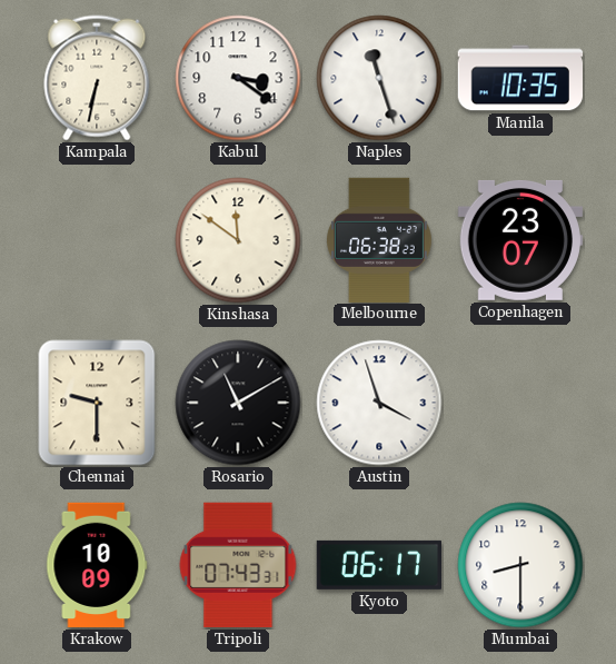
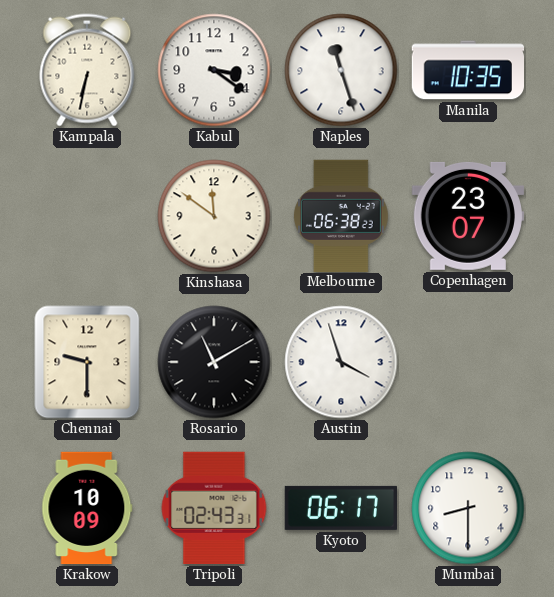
Tripoli: 07:43 -> 02:43
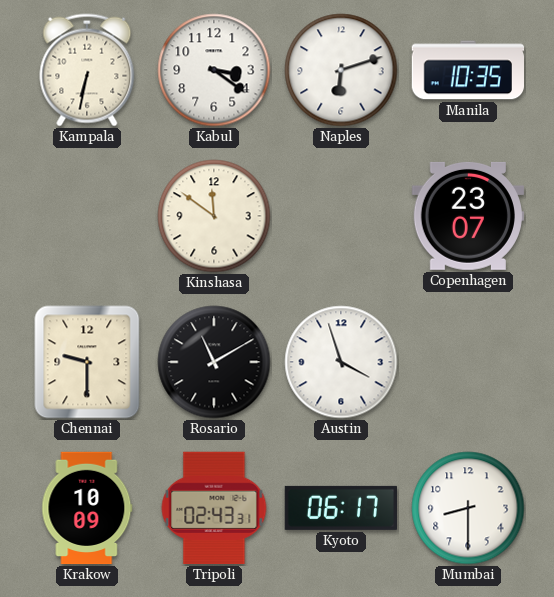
Naples: 11:27 -> 6:12
Melbourne: 06:38 -> none
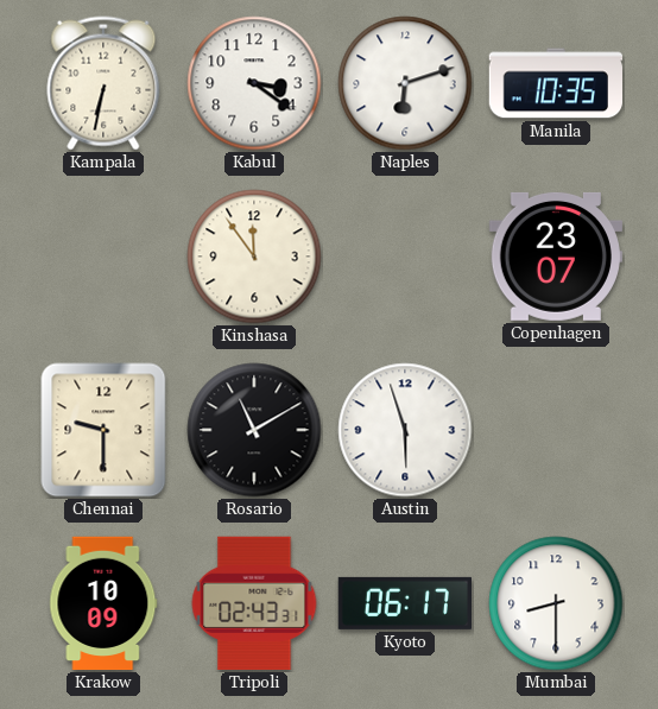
Kinshasa: 11:51 -> 11:54
Austin: 3:57 -> 5:57
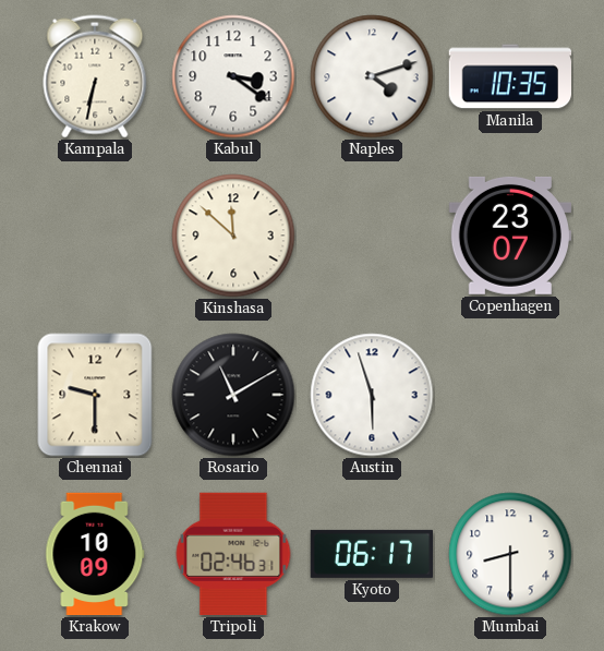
Naples: 6:12 -> 4:12
Kinshasa: 11:54 -> 11:52
Tripoli: 02:43 -> 02:46
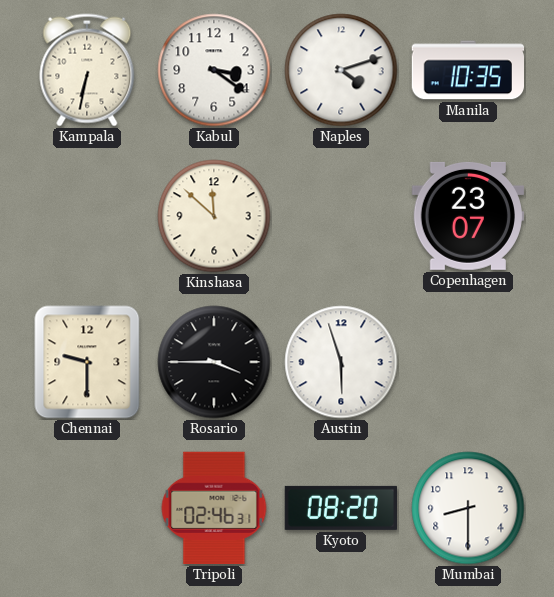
Rosario: 11:10 -> 3:45
Krakow: 10:09 -> none
Kyoto: 06:17 -> 08:20
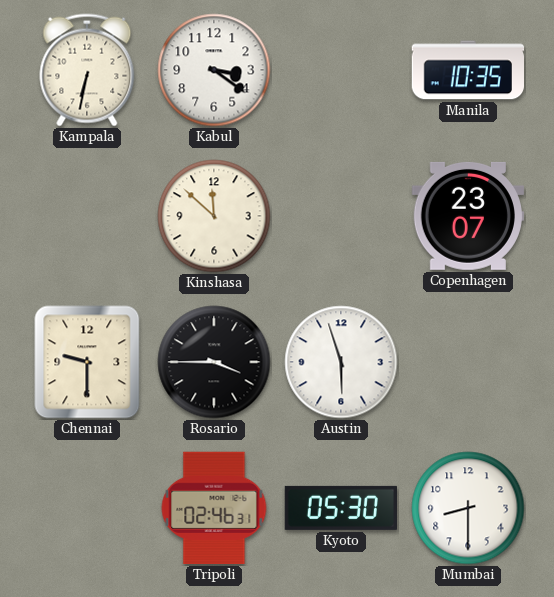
Naples: 4:12 -> none
Kyoto: 08:20 -> 05:30
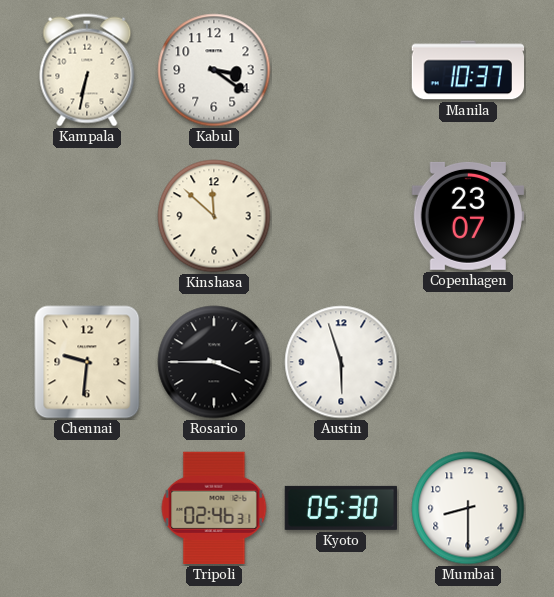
Manila: 10:35 -> 10:37
Chennai: 9:30 -> 9:31
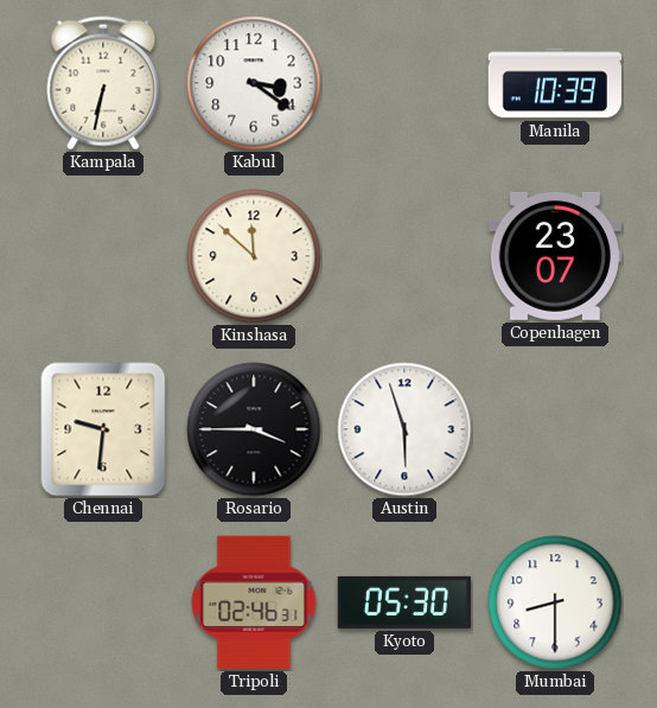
Manila: 10:37 -> 10:39
